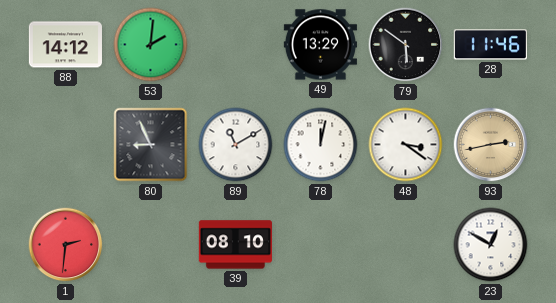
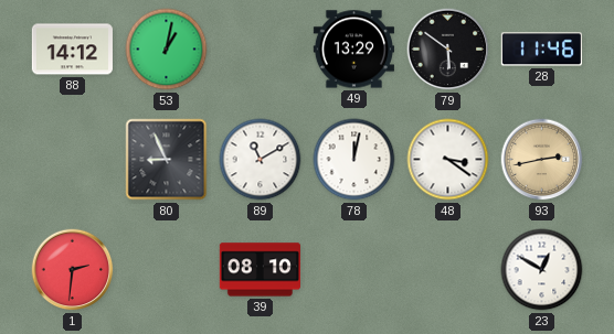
53: 2:01 -> 1:02
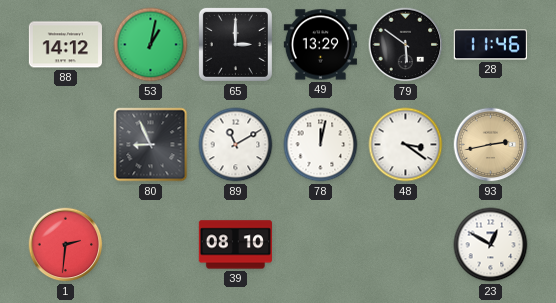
65: none -> 3:00
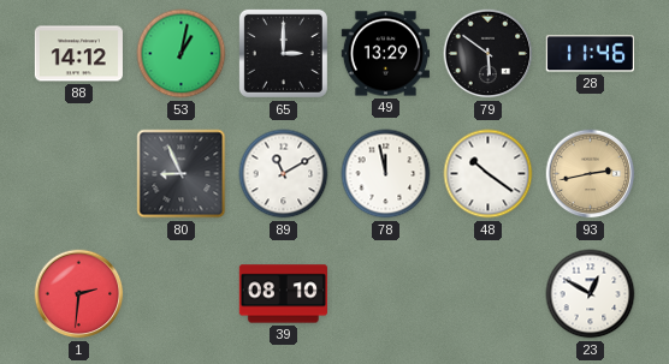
78: 12:02 -> 11:58
48: 3:21 -> 10:21
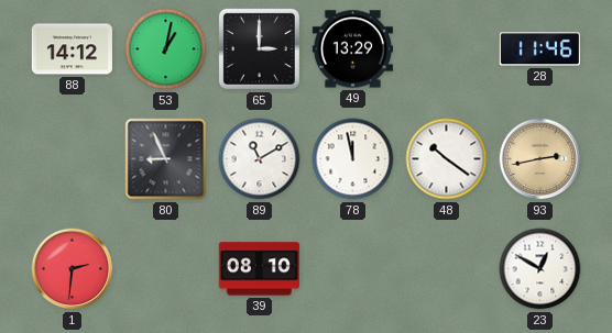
79: 5:51 -> none
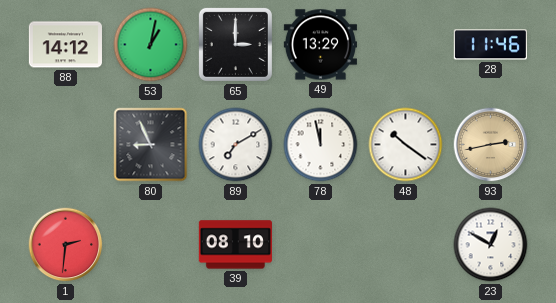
89: 11:10 -> 7:10
